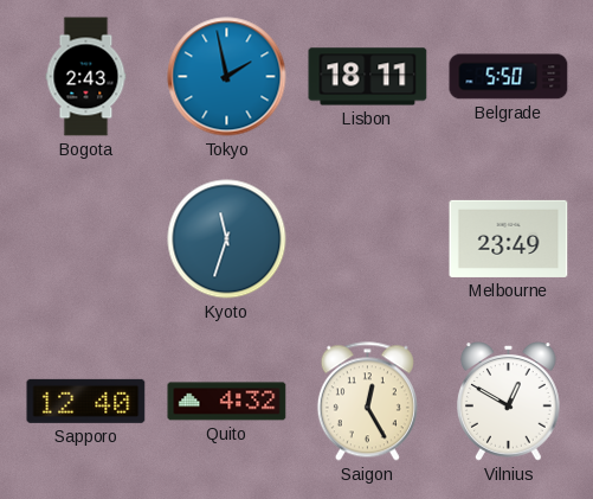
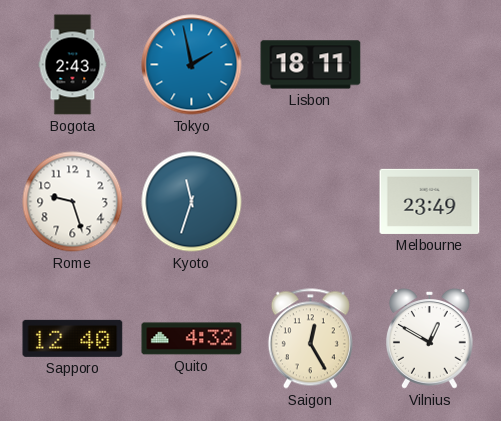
Belgrade: 5:50 -> none
Rome: none -> 9:27
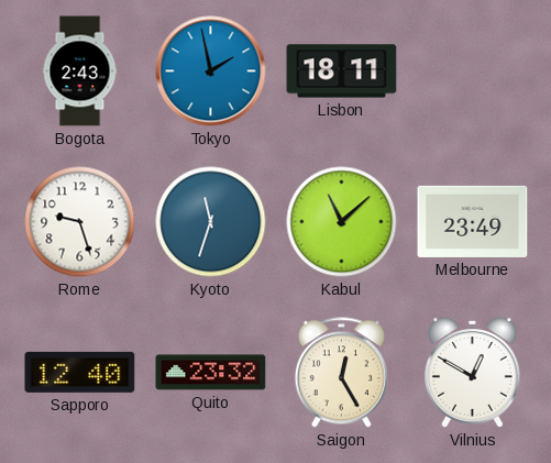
Kabul: none -> 11:08
Quito: 4:32 -> 23:32
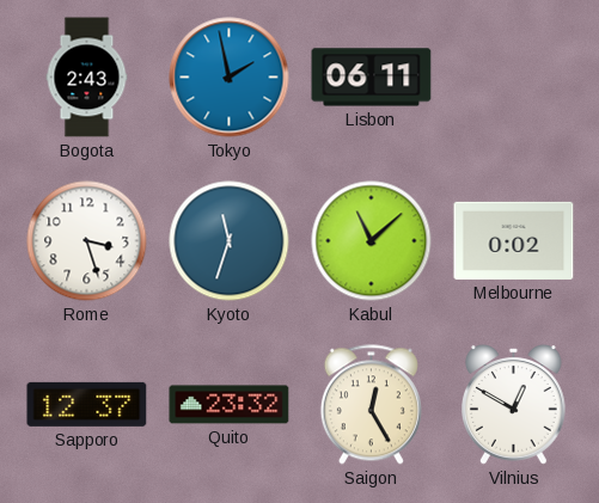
Lisbon: 18:11 -> 06:11
Rome: 9:27 -> 3:27
Melbourne: 23:49 -> 0:02
Sapporo: 12:40 -> 12:37
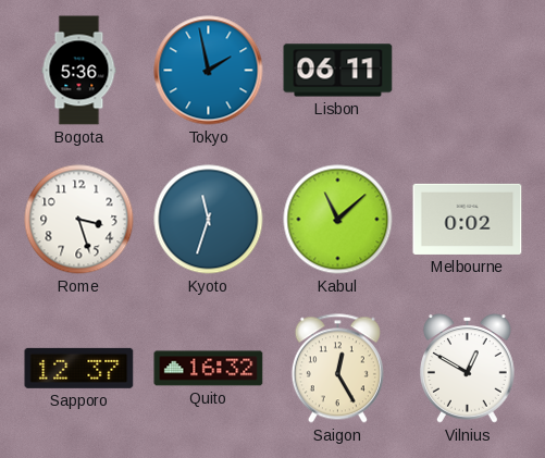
Bogota: 2:43 -> 5:36
Quito: 23:32 -> 16:32
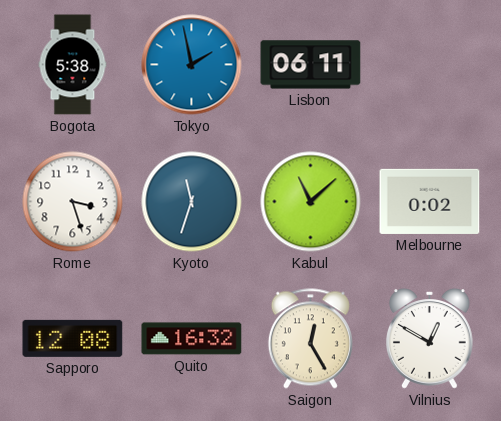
Bogota: 5:36 -> 5:38
Sapporo: 12:37 -> 12:08
